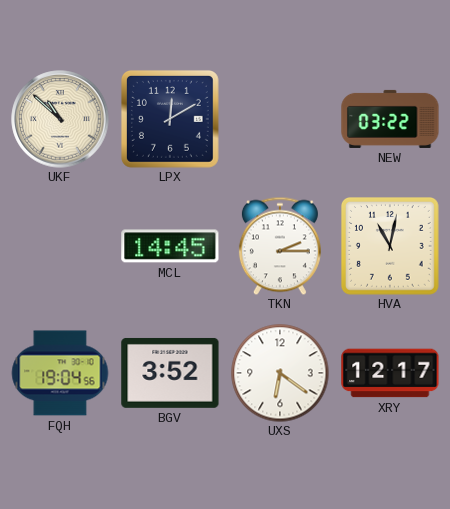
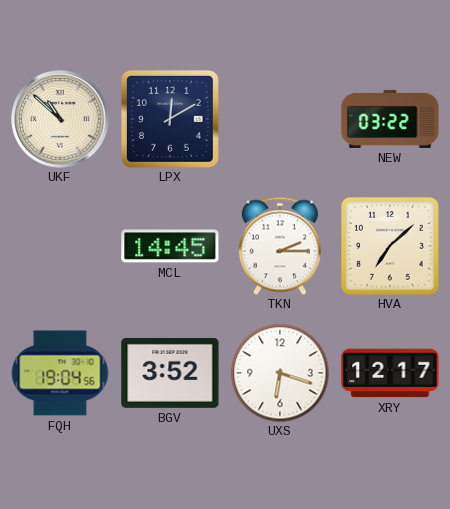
HVA: 11:02 -> 7:08
UXS: 6:21 -> 6:18
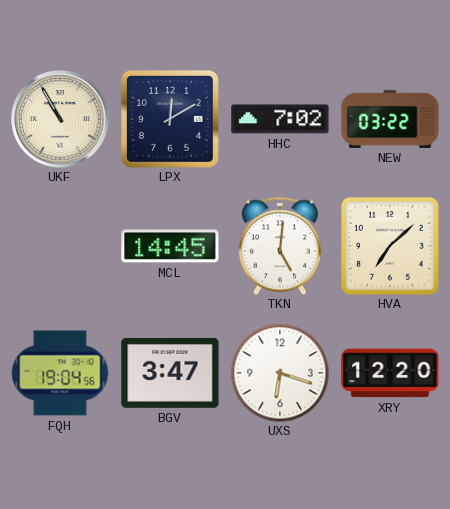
UKF: 10:52 -> 10:55
HHC: none -> 7:02
TKN: 2:15 -> 5:01
BGV: 3:52 -> 3:47
XRY: 12:17 -> 12:20
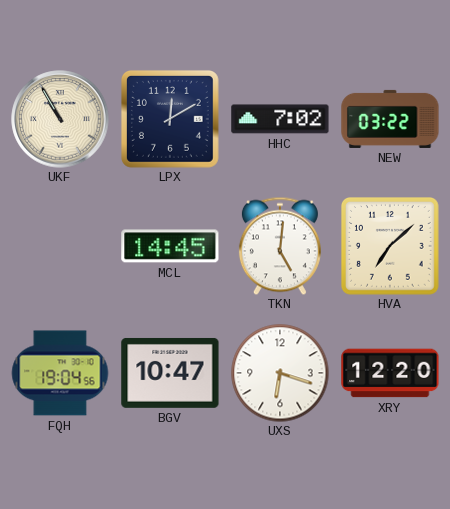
BGV: 3:47 -> 10:47
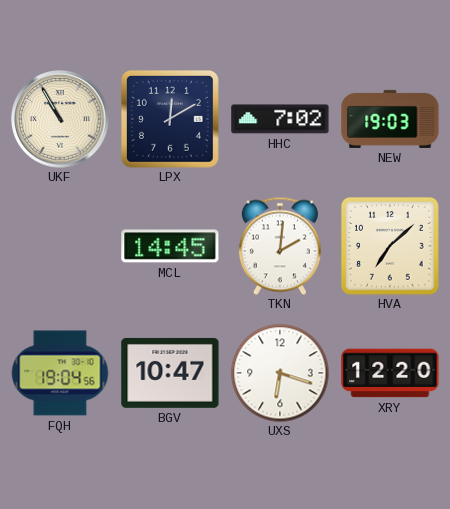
NEW: 03:22 -> 19:03
TKN: 5:01 -> 2:01
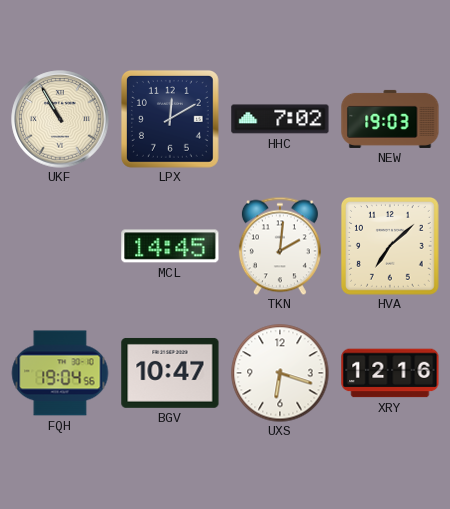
XRY: 12:20 -> 12:16
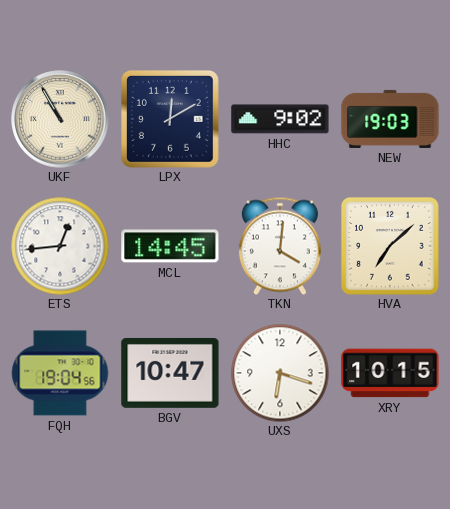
HHC: 7:02 -> 9:02
ETS: none -> 12:44
TKN: 2:01 -> 4:01
XRY: 12:16 -> 10:15
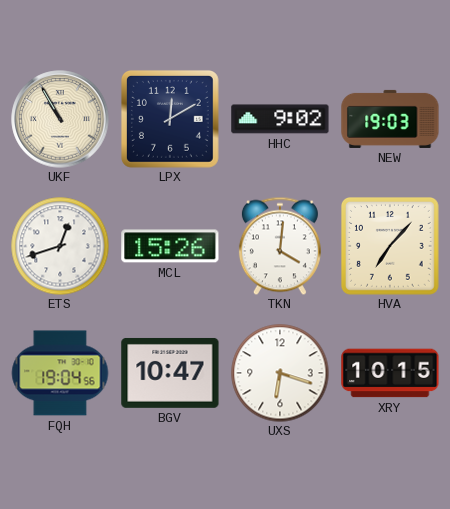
ETS: 12:44 -> 12:42
MCL: 14:45 -> 15:26
HVA: 7:08 -> 7:07
